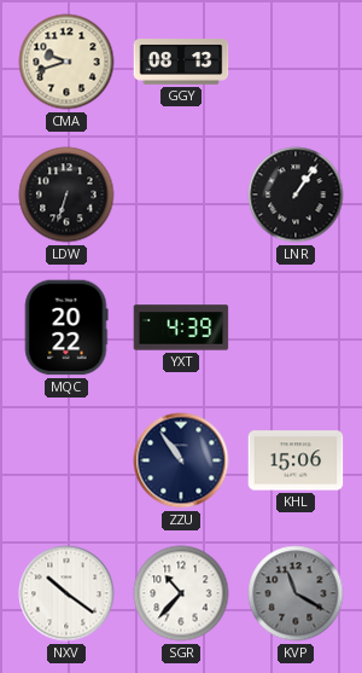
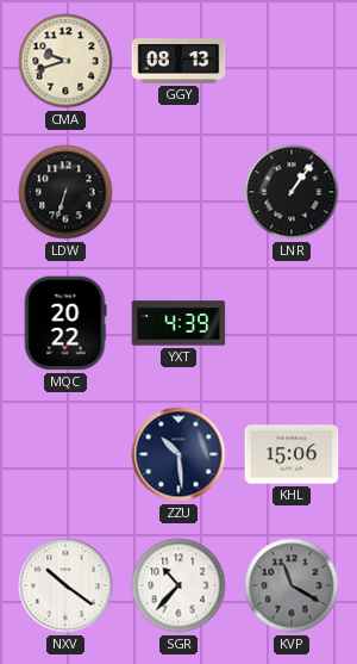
ZZU: 10:54 -> 10:29
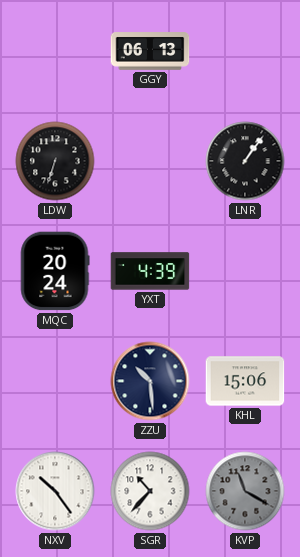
CMA: 9:42 -> none
GGY: 08:13 -> 06:13
MQC: 20:22 -> 20:24
NXV: 10:21 -> 10:24
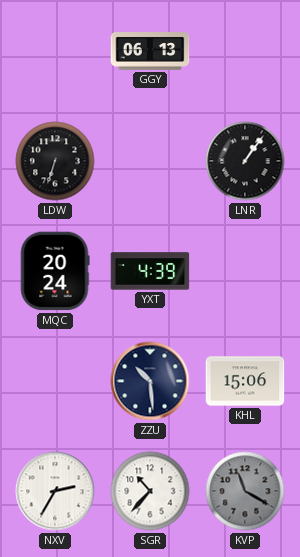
NXV: 10:24 -> 2:35
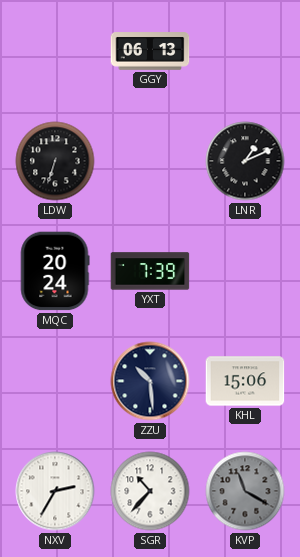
LNR: 1:06 -> 1:11
YXT: 4:39 -> 7:39
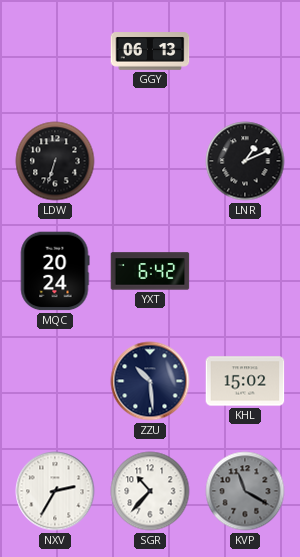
YXT: 7:39 -> 6:42
KHL: 15:06 -> 15:02
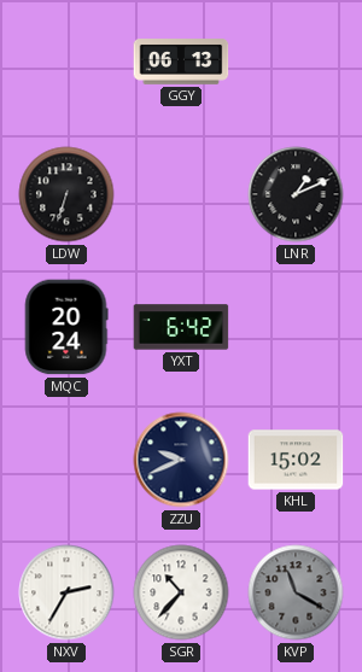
ZZU: 10:29 -> 9:41
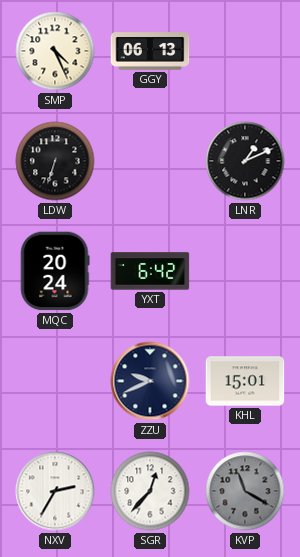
SMP: none -> 4:26
KHL: 15:02 -> 15:01
SGR: 10:37 -> 12:37
